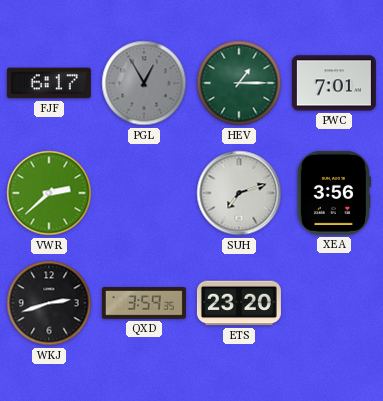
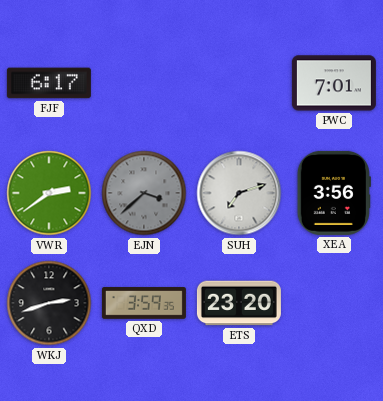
PGL: 12:55 -> none
HEV: 1:15 -> none
VWR: 2:38 -> 2:39
EJN: none -> 3:38
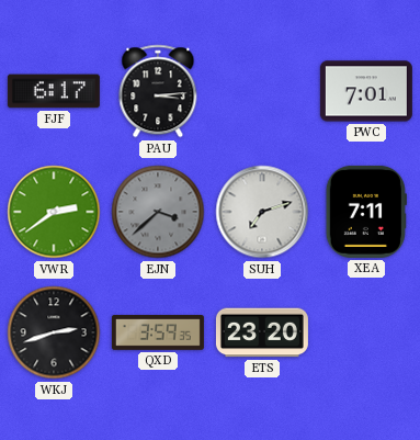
PAU: none -> 3:14
XEA: 3:56 -> 7:11
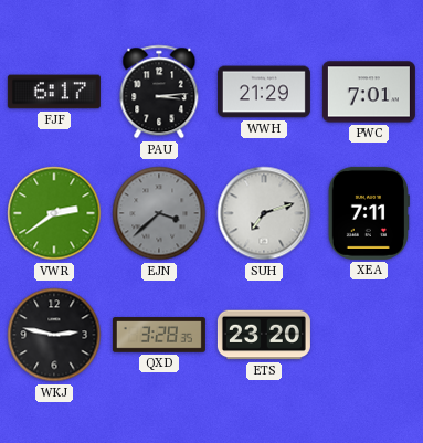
WWH: none -> 21:29
WKJ: 2:42 -> 2:47
QXD: 3:59 -> 3:28
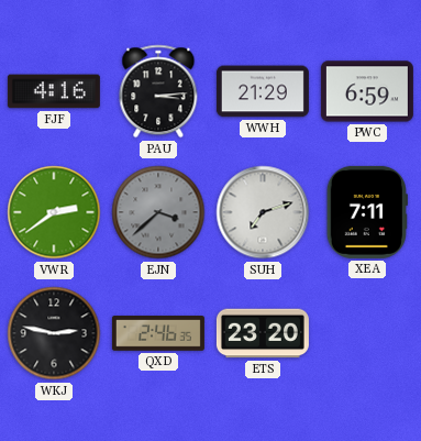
FJF: 6:17 -> 4:16
PWC: 7:01 -> 6:59
QXD: 3:28 -> 2:46
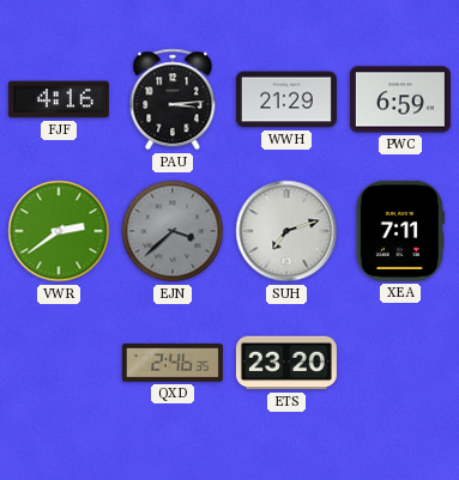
WKJ: 2:47 -> none
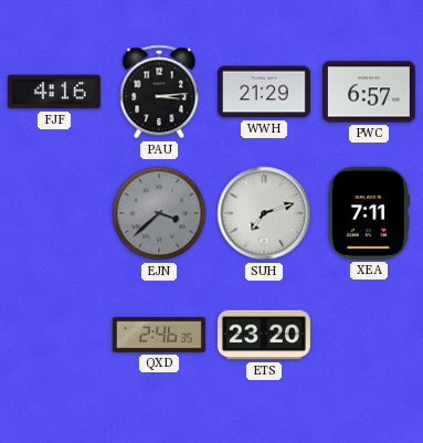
PWC: 6:59 -> 6:57
VWR: 2:39 -> none
